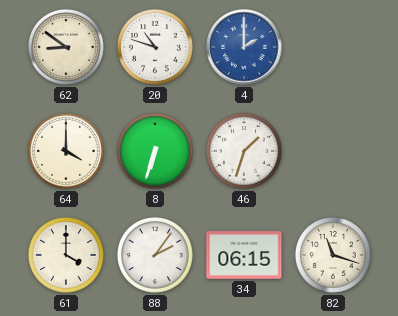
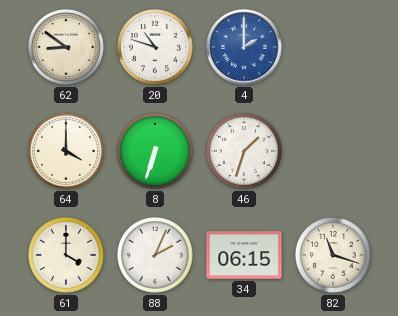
88: 2:06 -> 2:04
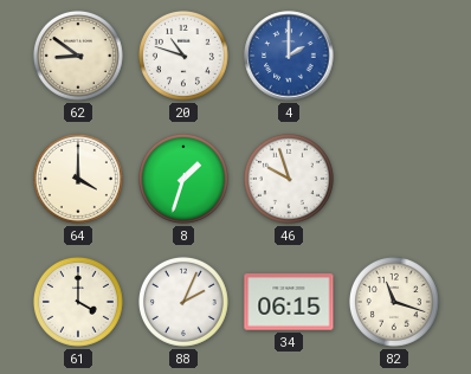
8: 6:33 -> 1:33
46: 1:33 -> 9:57
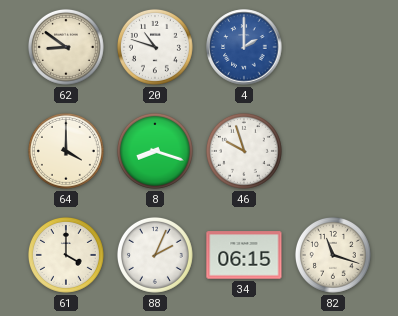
8: 1:33 -> 8:18
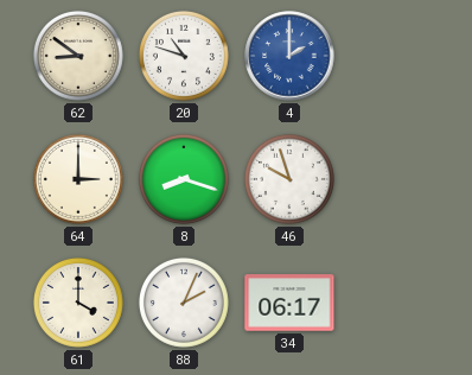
64: 4:00 -> 3:00
34: 06:15 -> 06:17
82: 11:18 -> none
